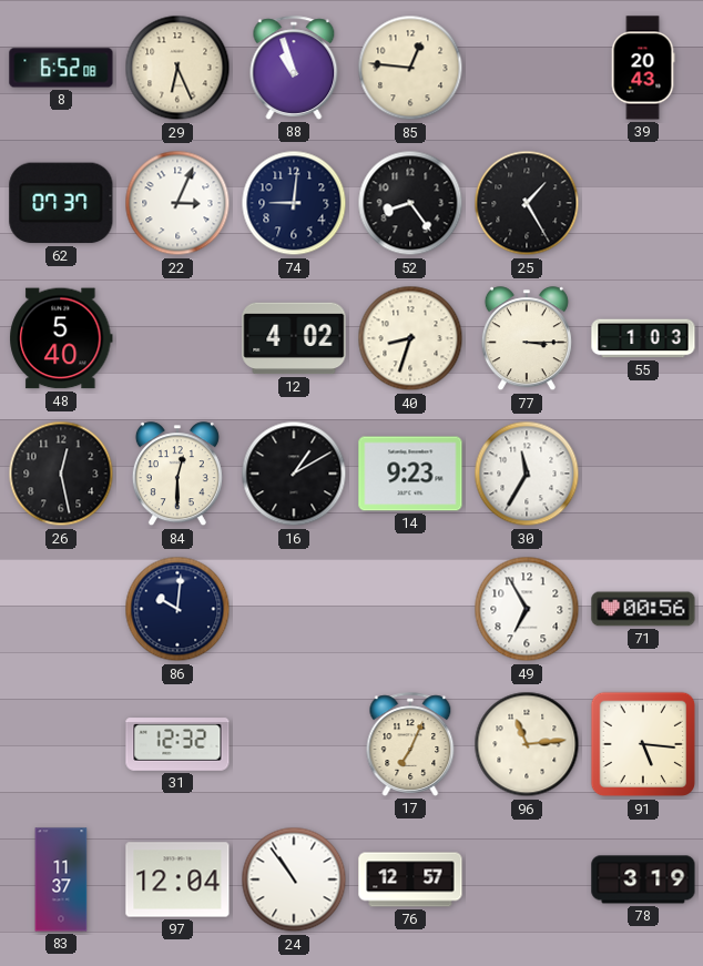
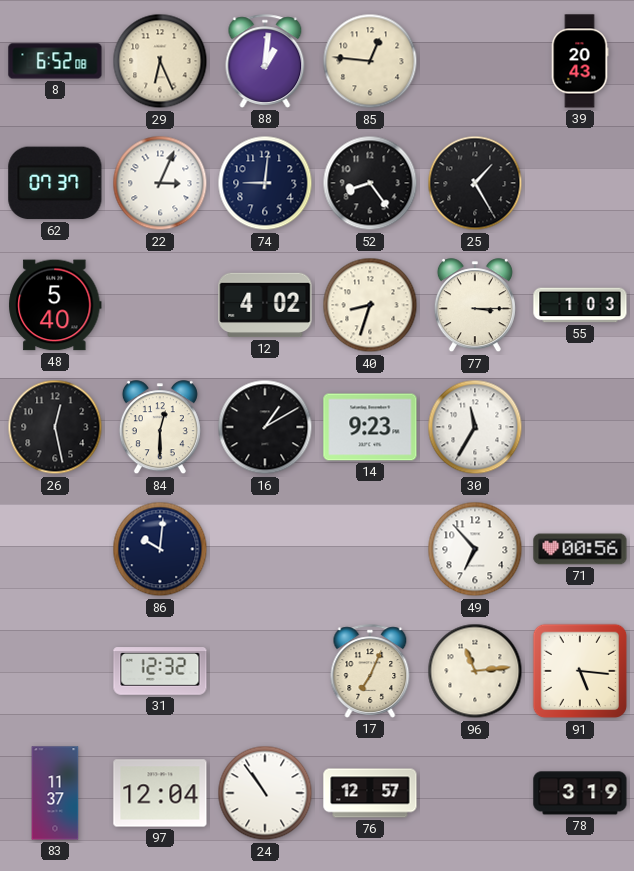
88: 10:57 -> 1:01
49: 6:55 -> 6:53
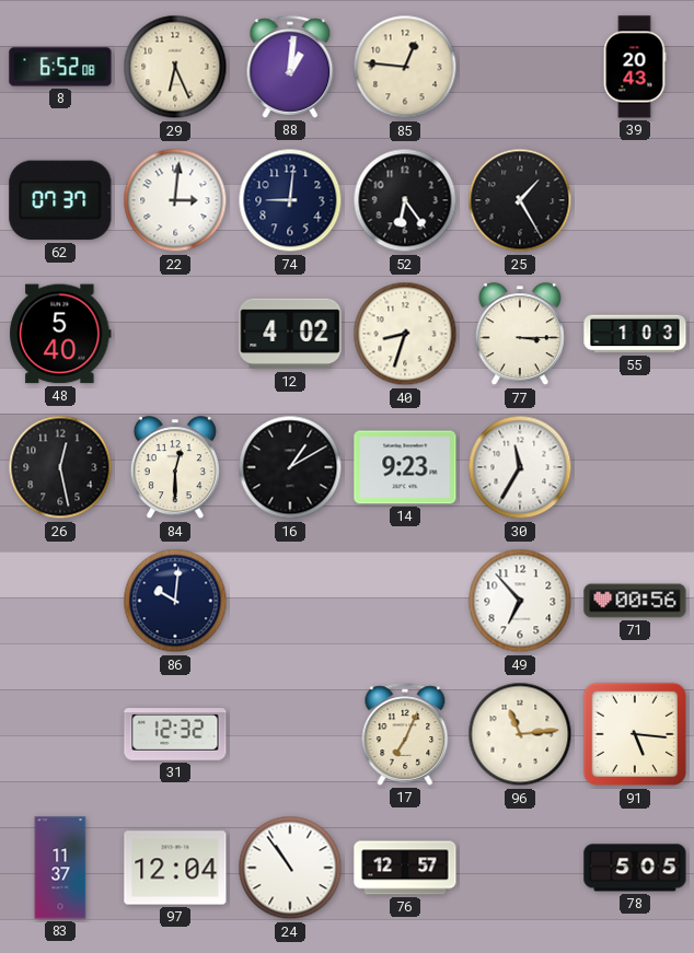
22: 3:04 -> 3:01
52: 8:24 -> 6:24
78: 3:19 -> 5:05
